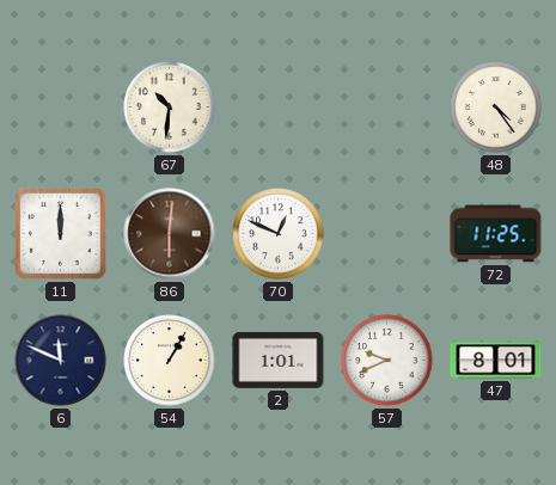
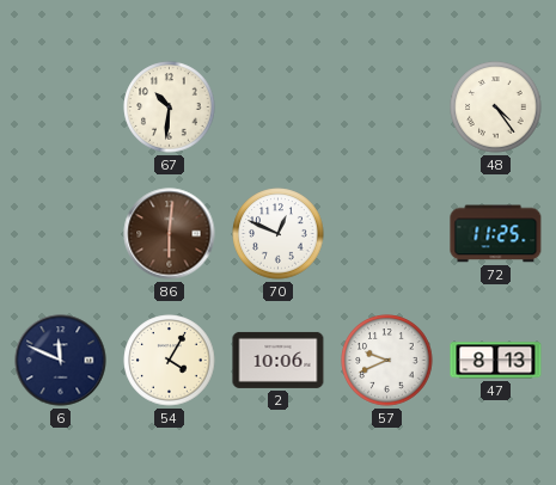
11: 12:00 -> none
54: 1:05 -> 4:05
2: 1:01 -> 10:06
47: 8:01 -> 8:13
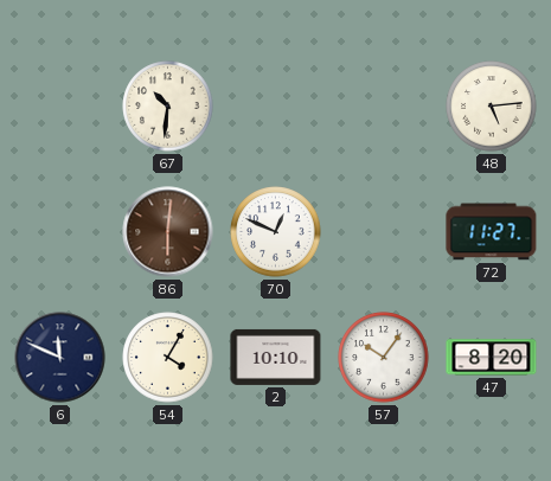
48: 4:24 -> 5:14
72: 11:25 -> 11:27
2: 10:06 -> 10:10
57: 9:41 -> 10:06
47: 8:13 -> 8:20
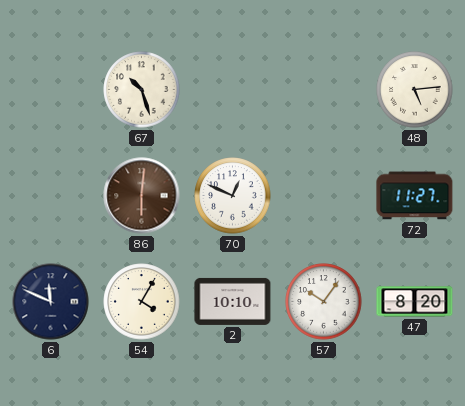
67: 10:31 -> 10:27
